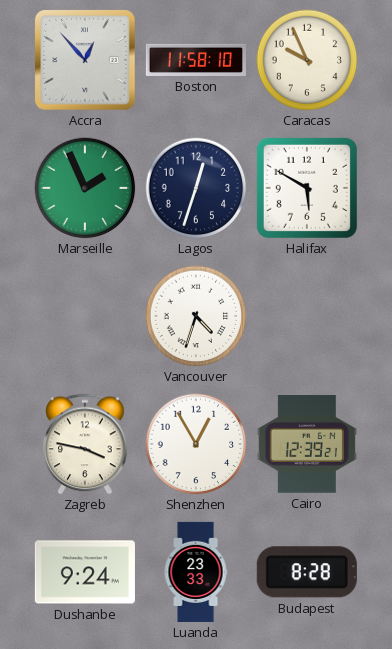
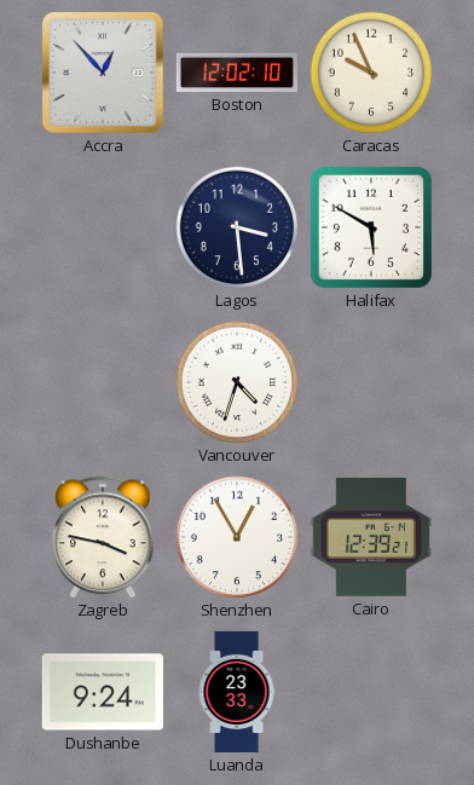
Boston: 11:58 -> 12:02
Marseille: 1:56 -> none
Lagos: 12:33 -> 3:29
Budapest: 8:28 -> none
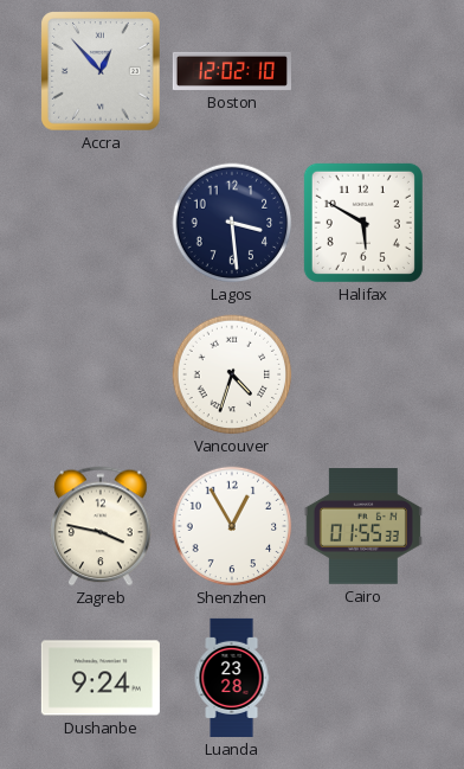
Caracas: 9:56 -> none
Cairo: 12:39 -> 01:55
Luanda: 23:33 -> 23:28
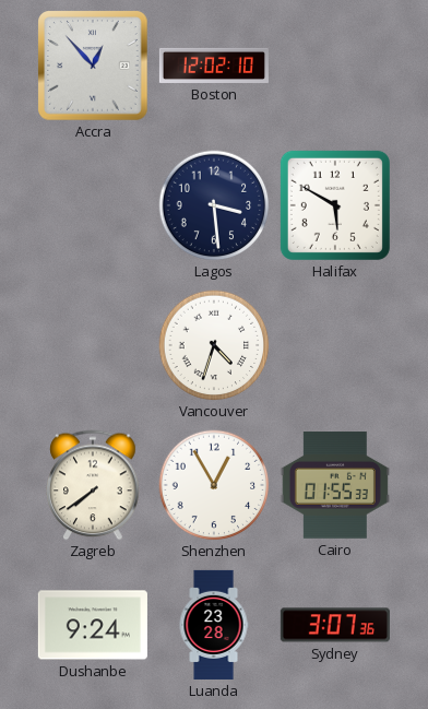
Zagreb: 3:47 -> 7:39
Sydney: none -> 3:07
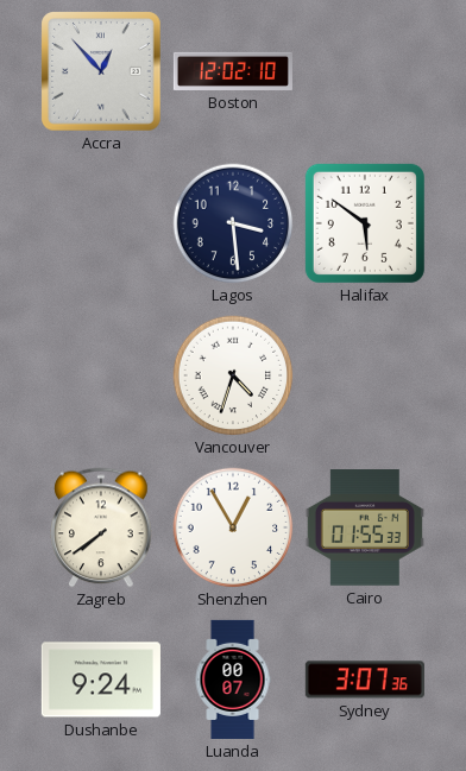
Halifax: 5:50 -> 5:51
Luanda: 23:28 -> 00:07
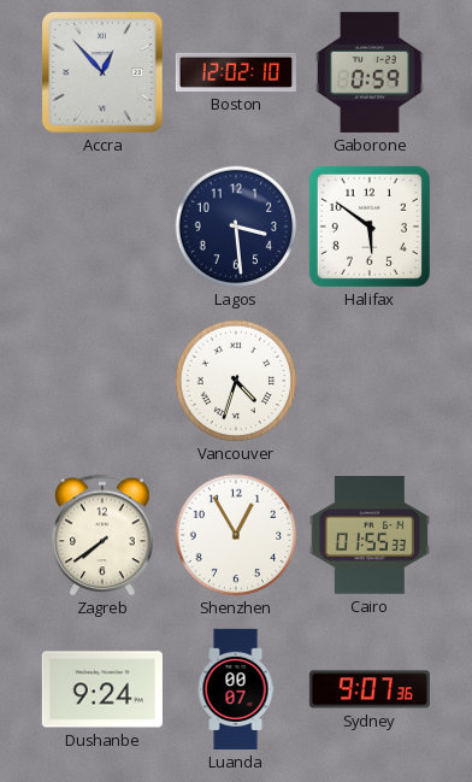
Gaborone: none -> 0:59
Sydney: 3:07 -> 9:07
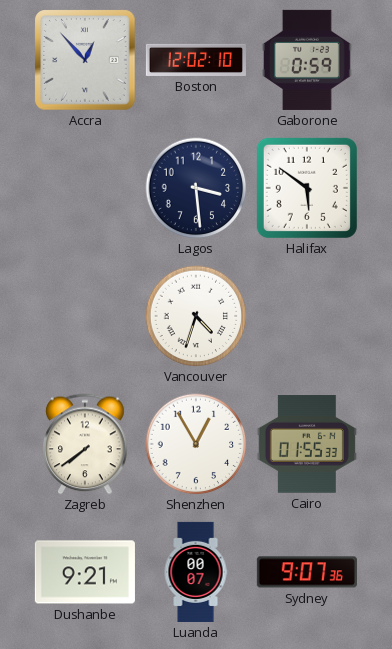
Dushanbe: 9:24 -> 9:21
